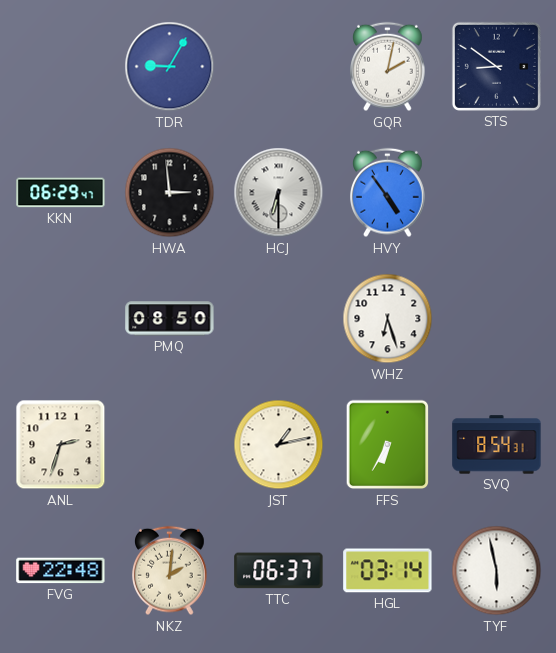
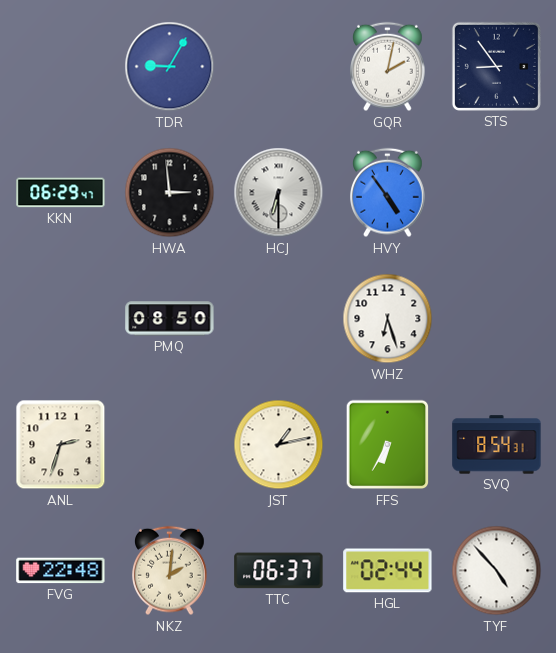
STS: 8:51 -> 8:54
HGL: 03:14 -> 02:44
TYF: 5:58 -> 4:53
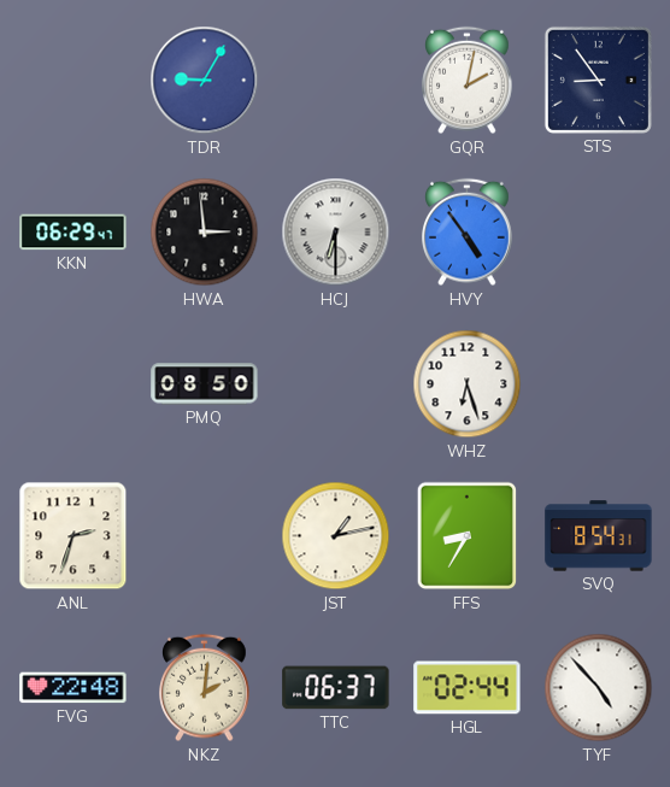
FFS: 6:35 -> 8:35
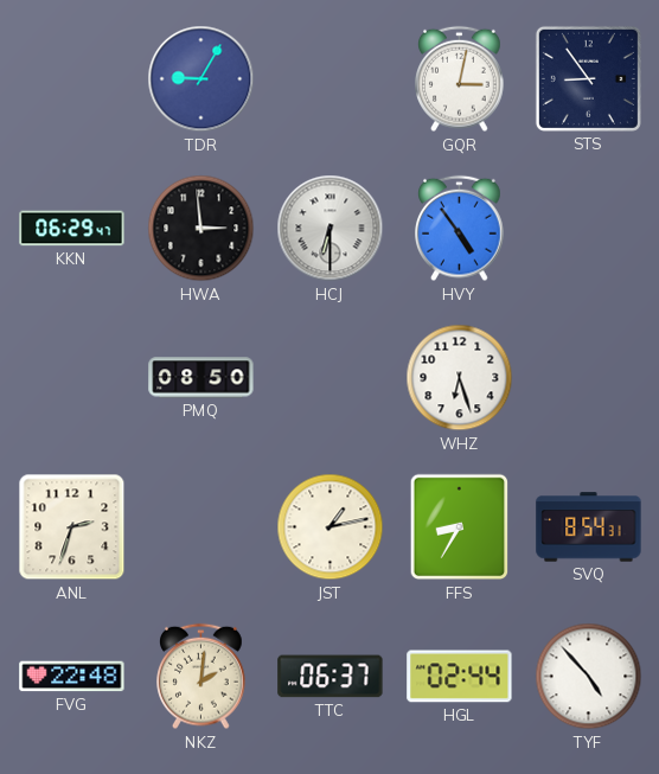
GQR: 2:02 -> 3:02
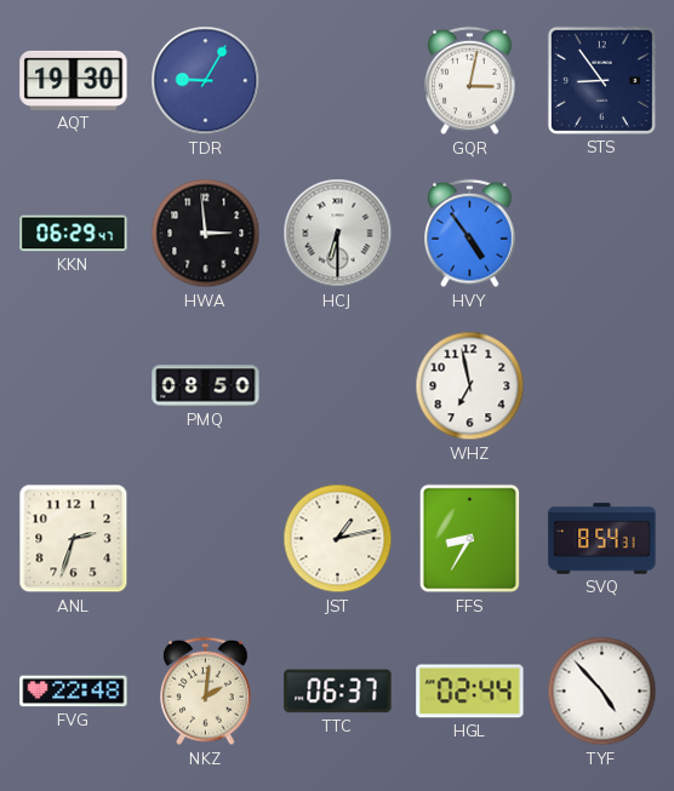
AQT: none -> 19:30
WHZ: 6:27 -> 6:58
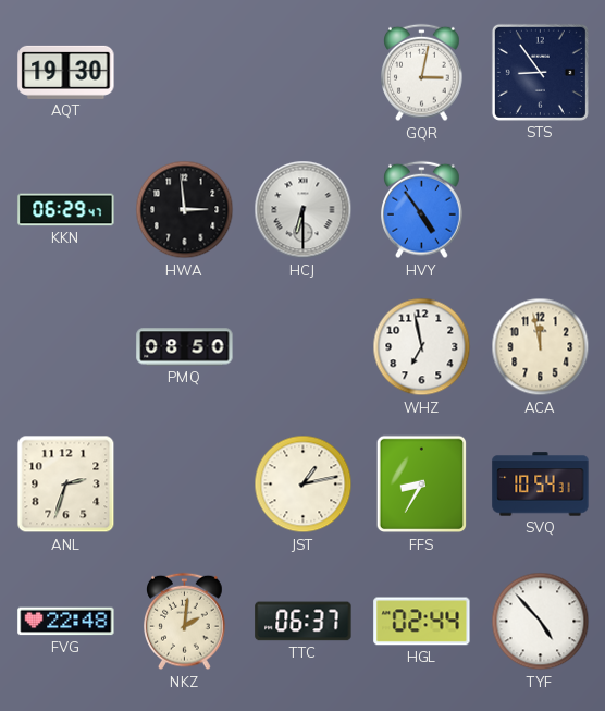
TDR: 9:05 -> none
ACA: none -> 11:58
SVQ: 8:54 -> 10:54
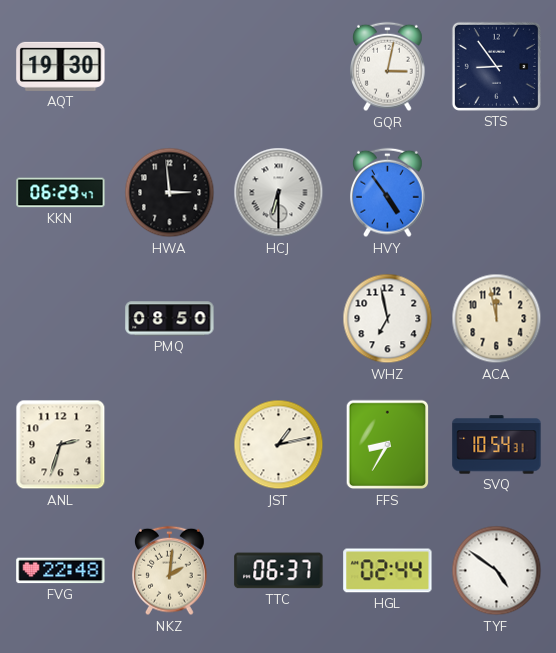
TYF: 4:53 -> 4:51
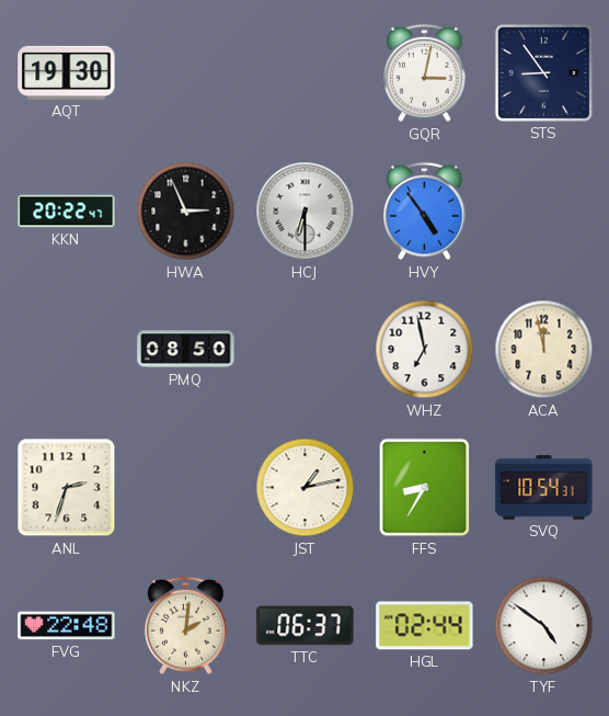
KKN: 06:29 -> 20:22
HWA: 2:59 -> 2:56
